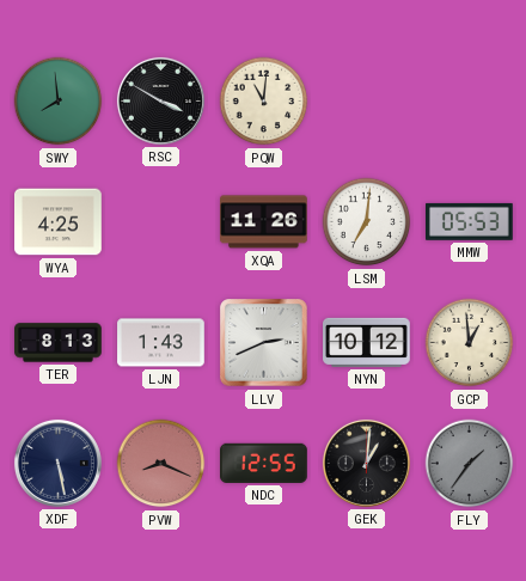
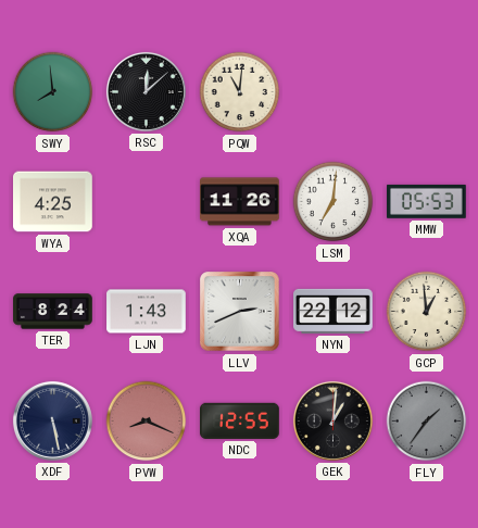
RSC: 3:50 -> 12:08
TER: 8:13 -> 8:24
NYN: 10:12 -> 22:12
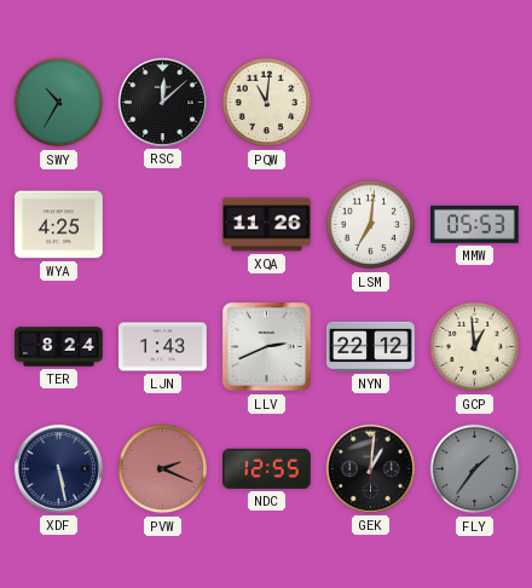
SWY: 7:59 -> 10:35
PVW: 8:19 -> 2:19
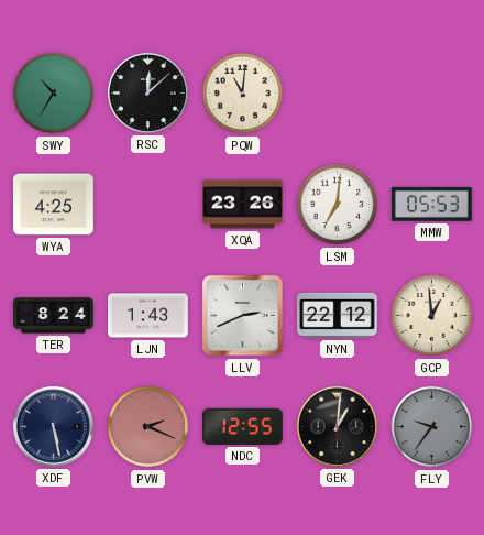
XQA: 11:26 -> 23:26
FLY: 1:36 -> 9:36
